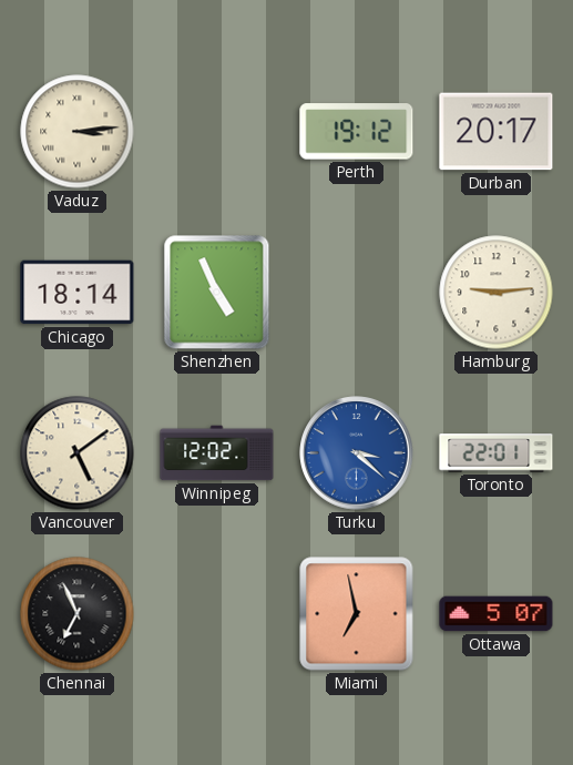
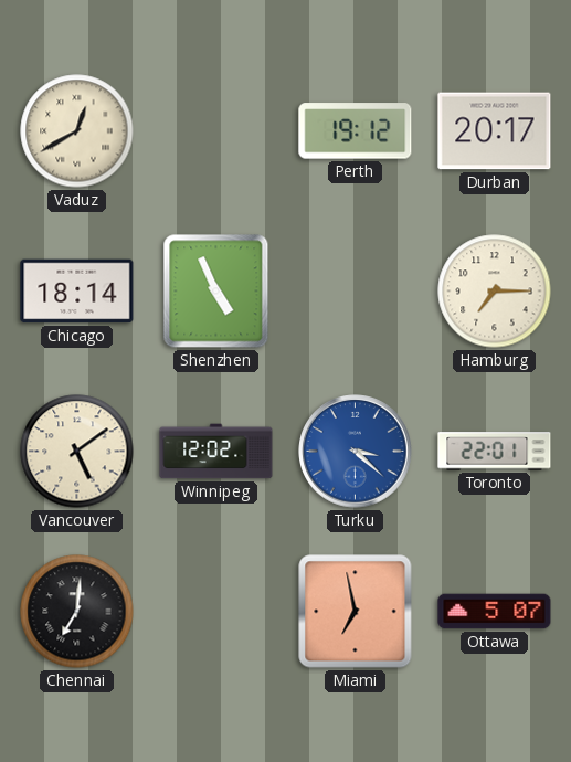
Vaduz: 3:14 -> 12:40
Hamburg: 9:14 -> 7:15
Chennai: 6:56 -> 7:01
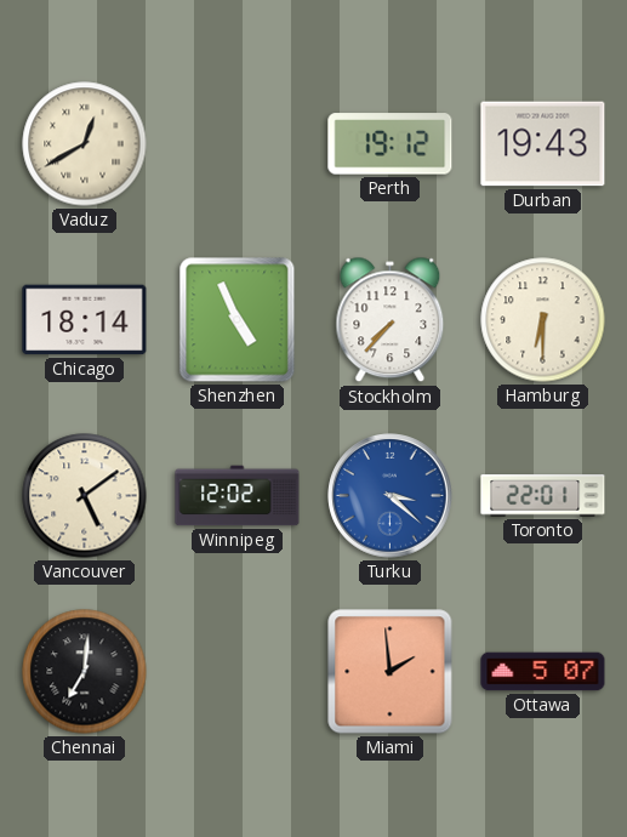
Durban: 20:17 -> 19:43
Stockholm: none -> 7:37
Hamburg: 7:15 -> 6:30
Miami: 6:58 -> 1:59
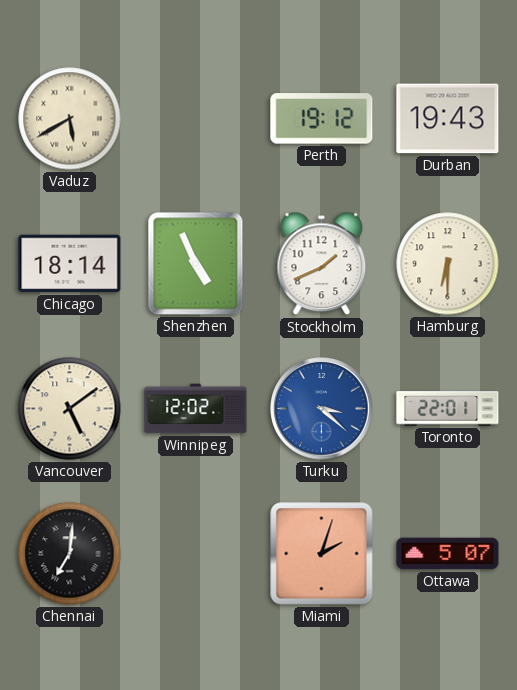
Vaduz: 12:40 -> 5:40
Stockholm: 7:37 -> 1:41
Miami: 1:59 -> 2:03
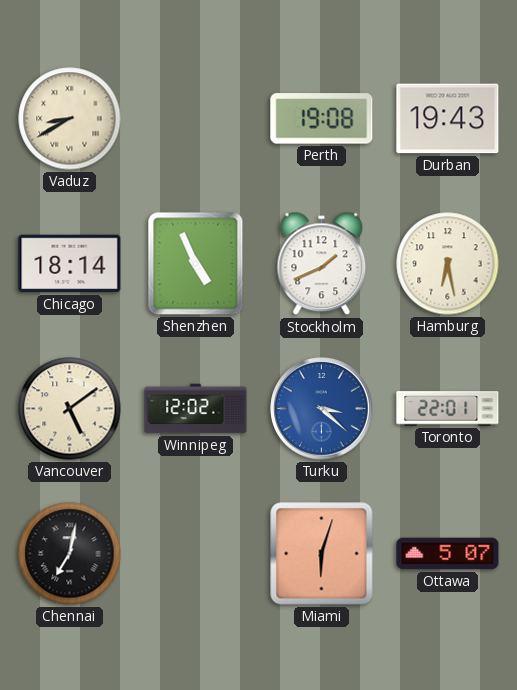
Vaduz: 5:40 -> 8:40
Perth: 19:12 -> 19:08
Hamburg: 6:30 -> 6:28
Chennai: 7:01 -> 7:02
Miami: 2:03 -> 6:03
